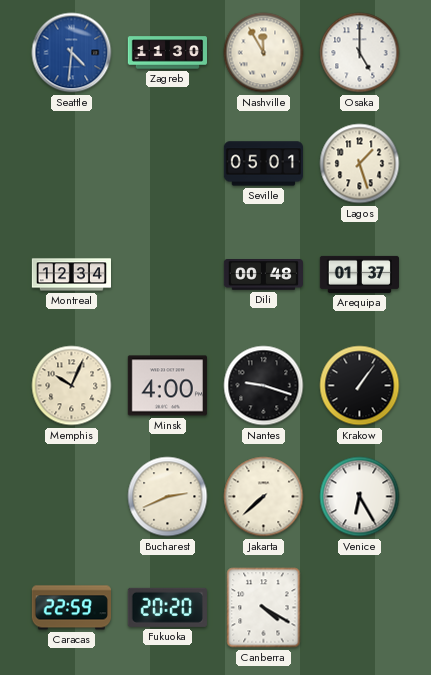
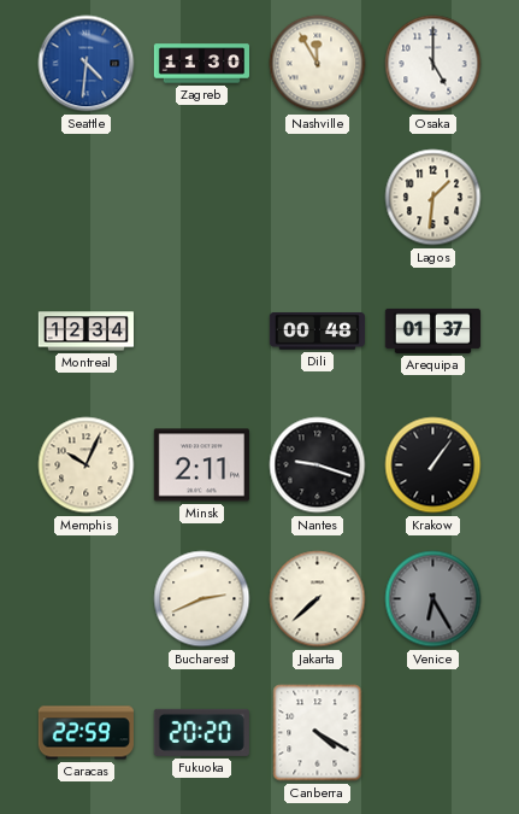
Seville: 05:01 -> none
Lagos: 1:27 -> 1:31
Minsk: 4:00 -> 2:11
Venice dial: white -> grey
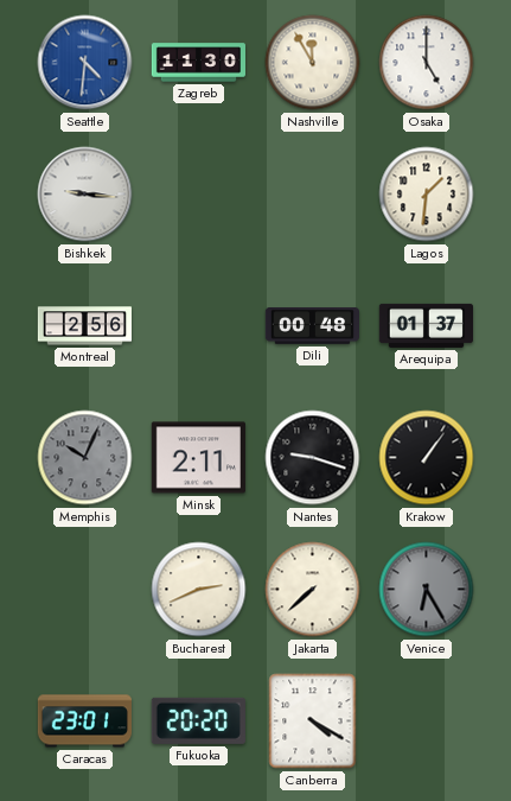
Bishkek: none -> 9:16
Montreal: 12:34 -> 2:56
Memphis dial: cream -> grey
Caracas: 22:59 -> 23:01
